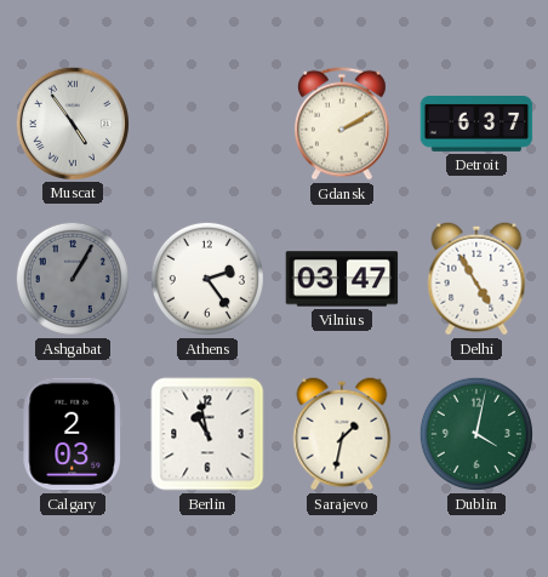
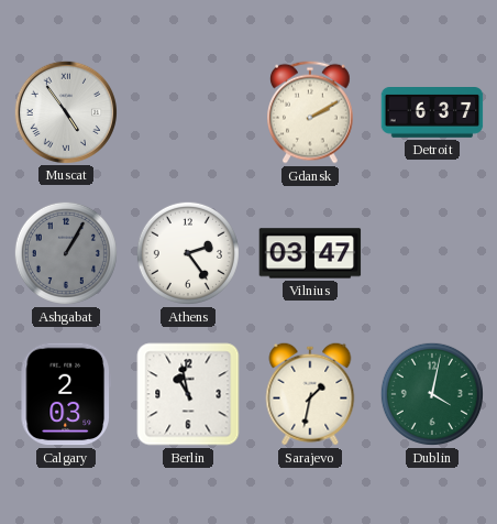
Delhi: 4:55 -> none
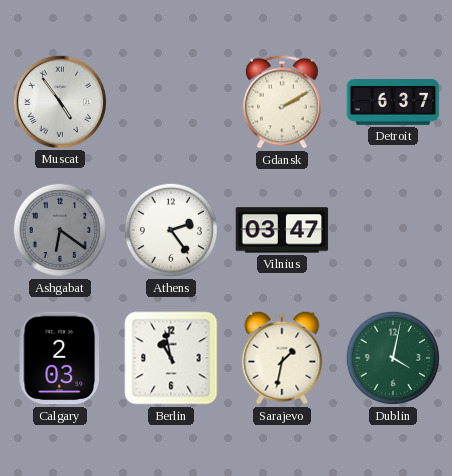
Ashgabat: 1:05 -> 6:21
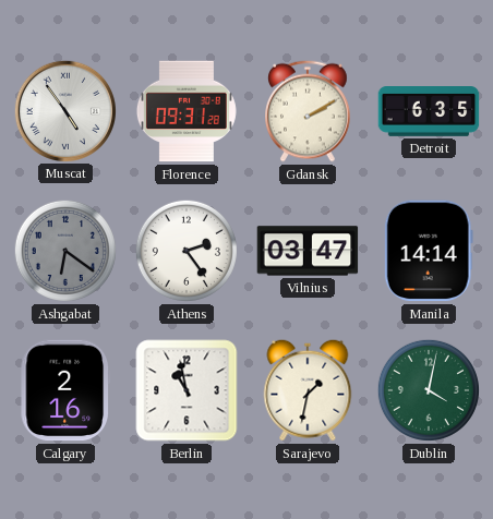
Florence: none -> 09:31
Detroit: 6:37 -> 6:35
Manila: none -> 14:14
Calgary: 2:03 -> 2:16
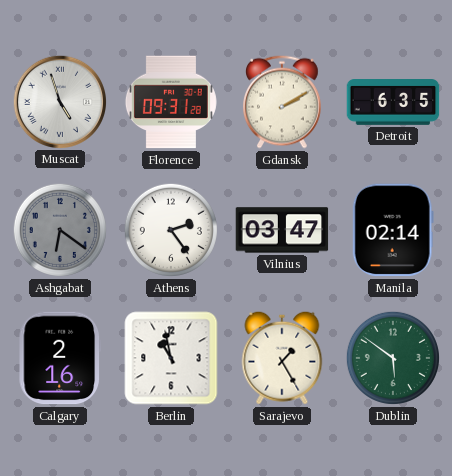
Muscat: 4:54 -> 4:57
Manila: 14:14 -> 02:14
Sarajevo: 1:32 -> 1:25
Dublin: 4:02 -> 5:51
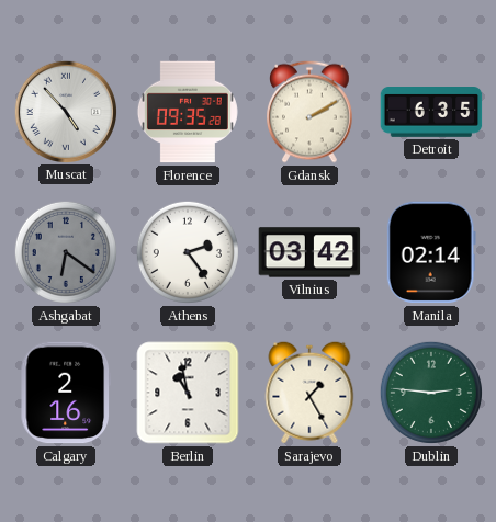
Muscat: 4:57 -> 4:53
Florence: 09:31 -> 09:35
Vilnius: 03:47 -> 03:42
Dublin: 5:51 -> 2:46
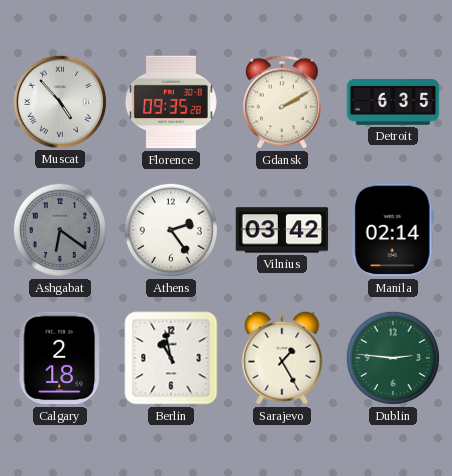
Calgary: 2:16 -> 2:18
